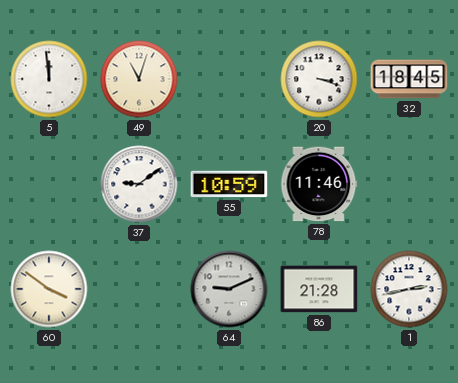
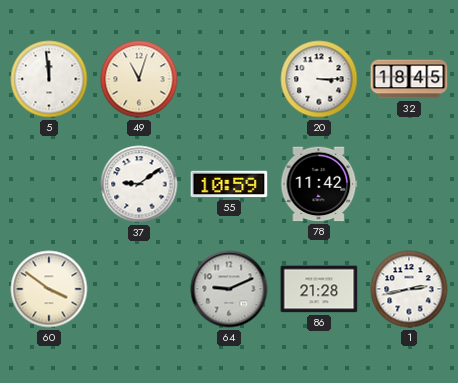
20: 3:18 -> 3:15
78: 11:46 -> 11:42
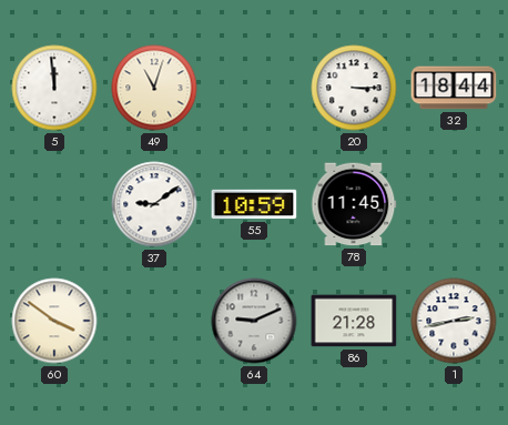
32: 18:45 -> 18:44
78: 11:42 -> 11:45
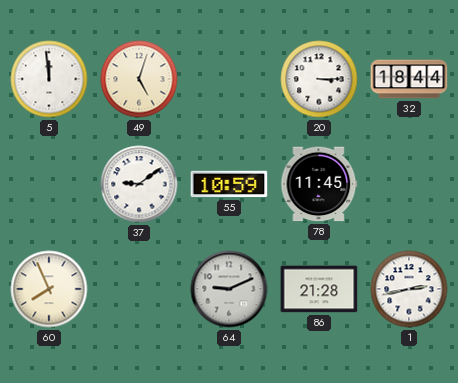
49: 11:03 -> 5:03
60: 3:51 -> 7:56
